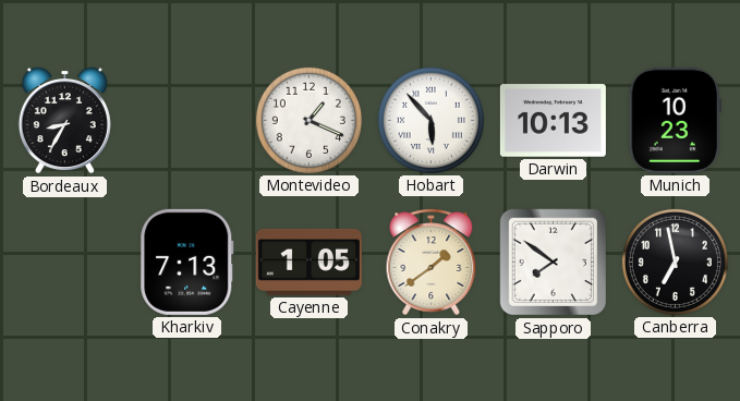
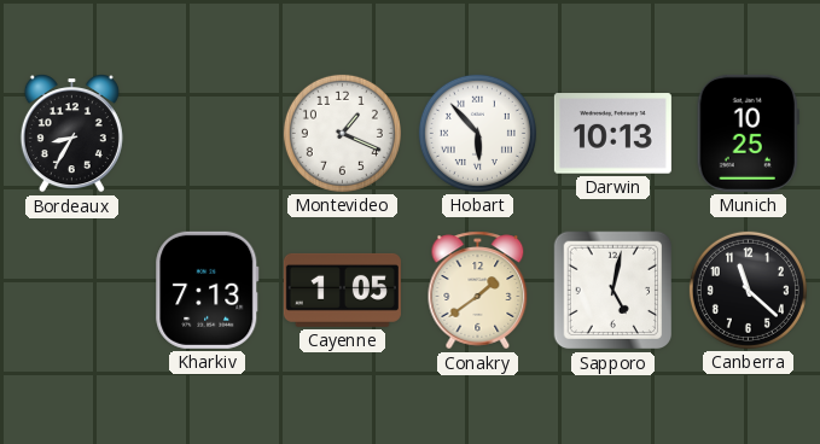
Munich: 10:23 -> 10:25
Sapporo: 7:51 -> 5:02
Canberra: 6:58 -> 11:22
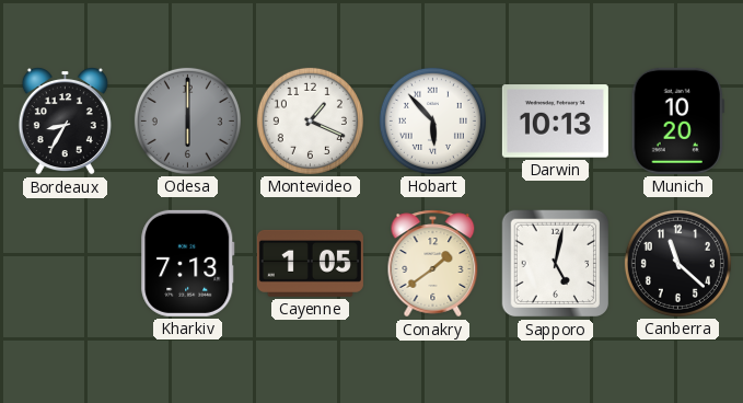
Odesa: none -> 6:00
Munich: 10:25 -> 10:20
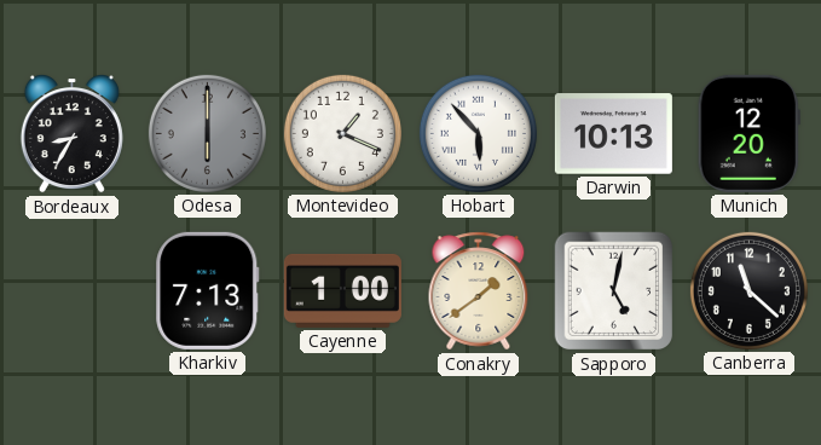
Munich: 10:20 -> 12:20
Cayenne: 1:05 -> 1:00
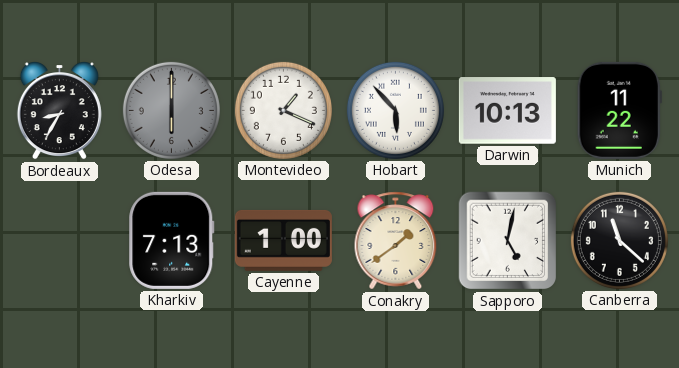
Munich: 12:20 -> 11:22
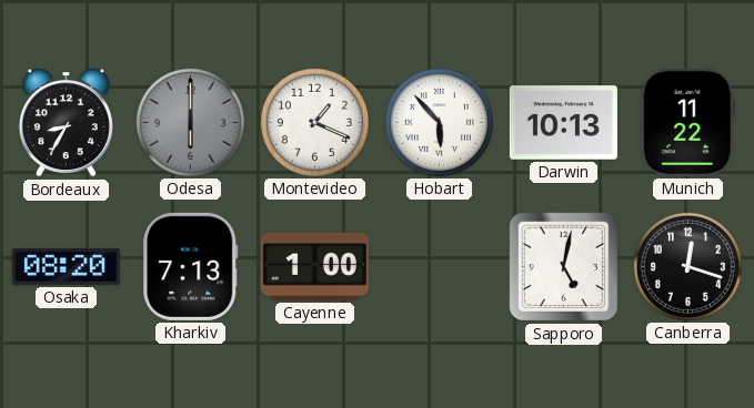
Osaka: none -> 08:20
Conakry: 1:39 -> none
Canberra: 11:22 -> 12:18
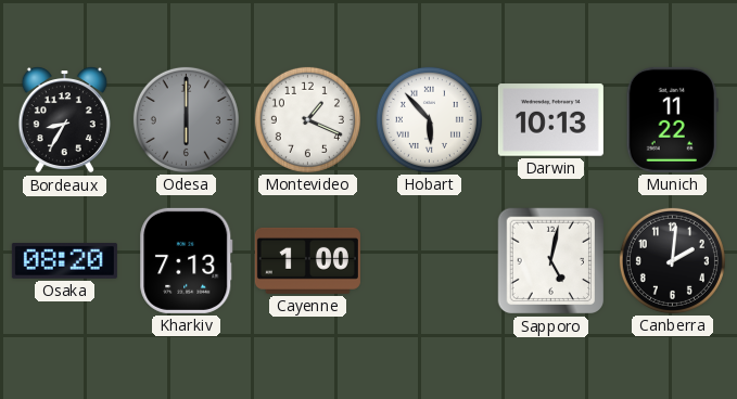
Canberra: 12:18 -> 2:01
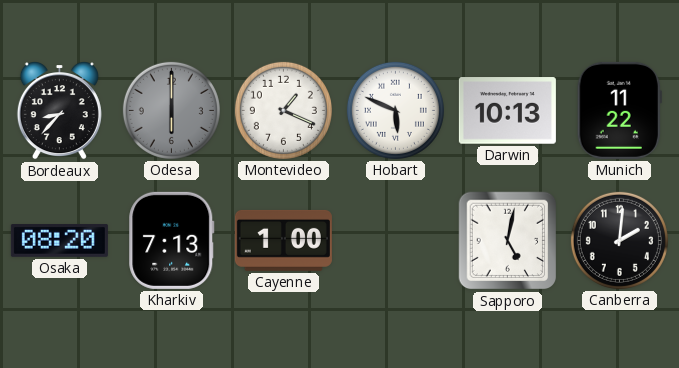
Bordeaux: 8:35 -> 8:37
Hobart: 5:53 -> 5:49
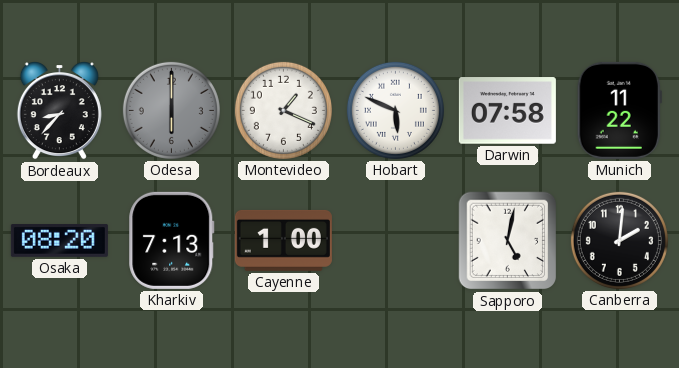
Darwin: 10:13 -> 07:58
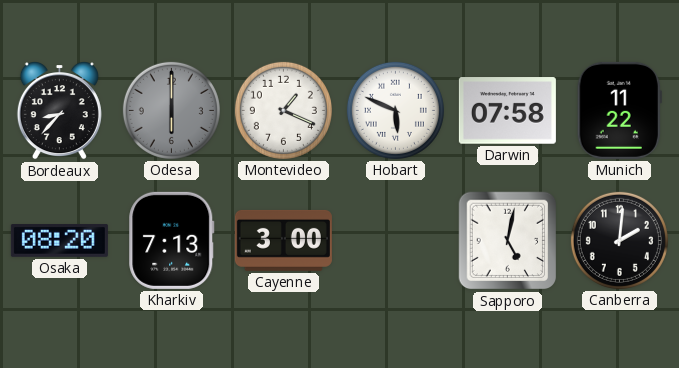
Cayenne: 1:00 -> 3:00
